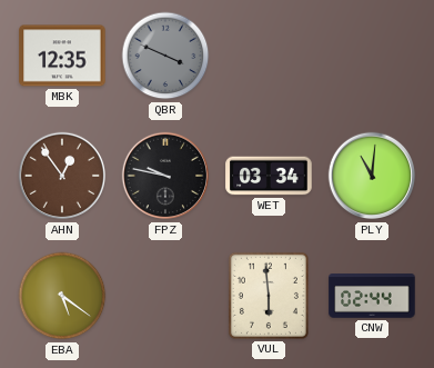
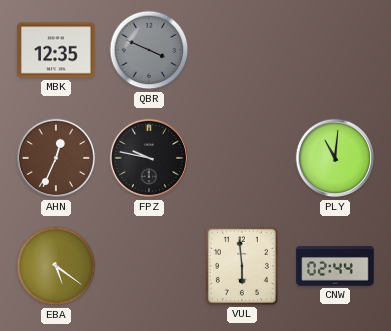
AHN: 12:54 -> 12:34
WET: 03:34 -> none
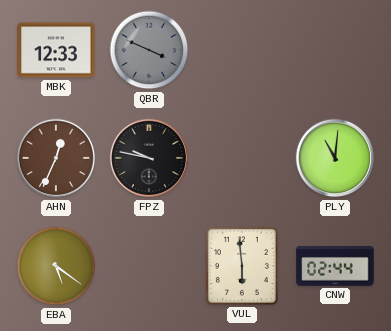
MBK: 12:35 -> 12:33
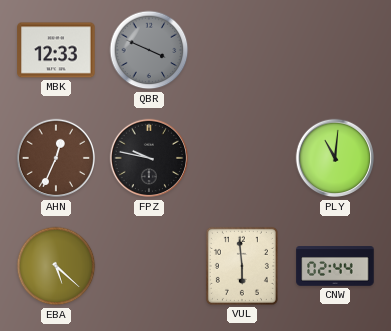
EBA: 5:21 -> 5:22
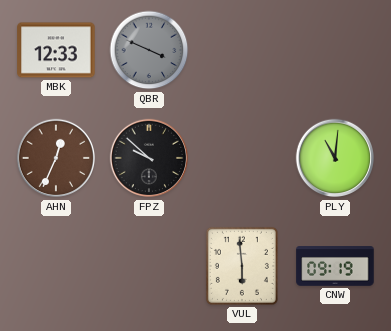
FPZ: 9:47 -> 9:52
EBA: 5:22 -> none
CNW: 02:44 -> 09:19
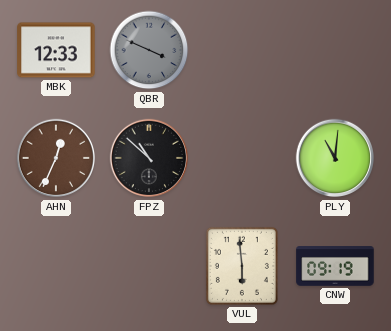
FPZ: 9:52 -> 10:52
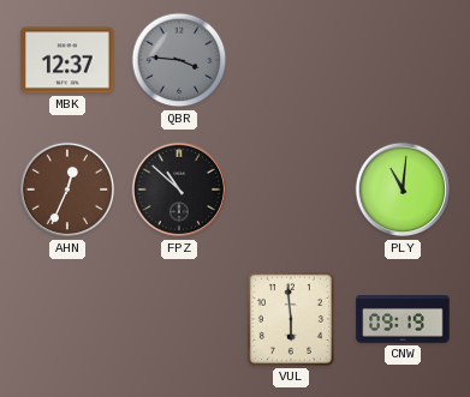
MBK: 12:33 -> 12:37
QBR: 3:49 -> 3:46
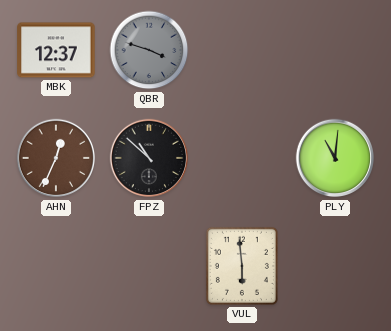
QBR: 3:46 -> 3:48
CNW: 09:19 -> none
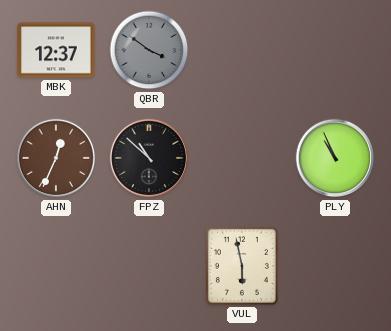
QBR: 3:48 -> 3:51
PLY: 11:01 -> 10:56
VUL: 5:59 -> 5:58
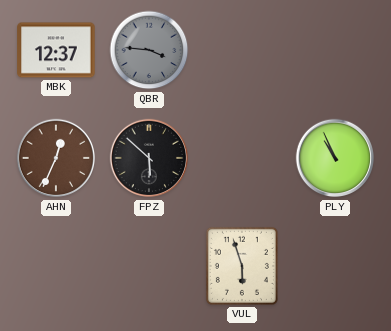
QBR: 3:51 -> 3:46
FPZ: 10:52 -> 5:52
VUL: 5:58 -> 5:57
